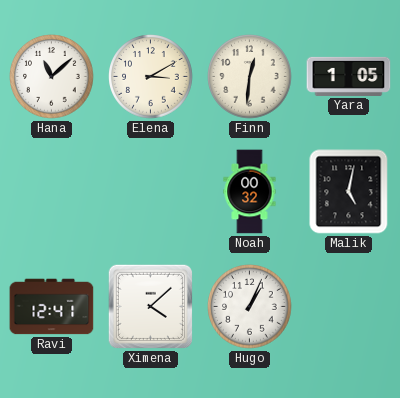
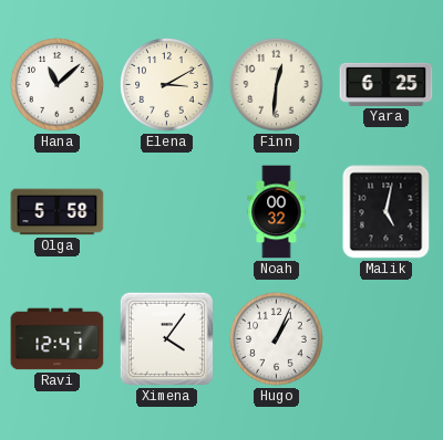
Yara: 1:05 -> 6:25
Olga: none -> 5:58
Ximena: 4:08 -> 4:06
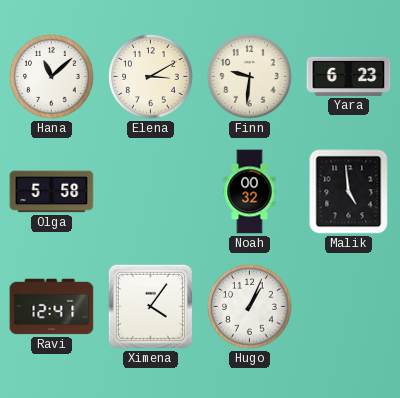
Finn: 12:31 -> 9:31
Yara: 6:25 -> 6:23
Malik: 5:02 -> 4:59
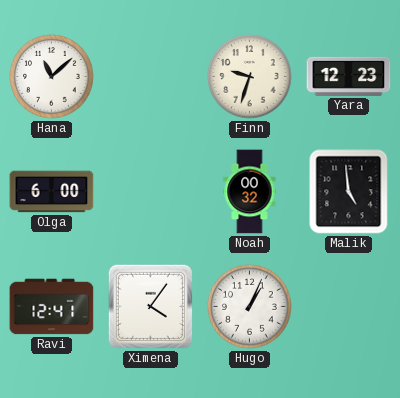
Elena: 3:10 -> none
Finn: 9:31 -> 9:33
Yara: 6:23 -> 12:23
Olga: 5:58 -> 6:00
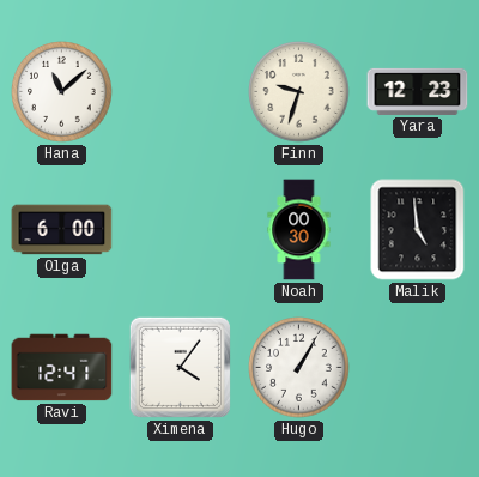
Noah: 00:32 -> 00:30
Hugo: 1:04 -> 1:05
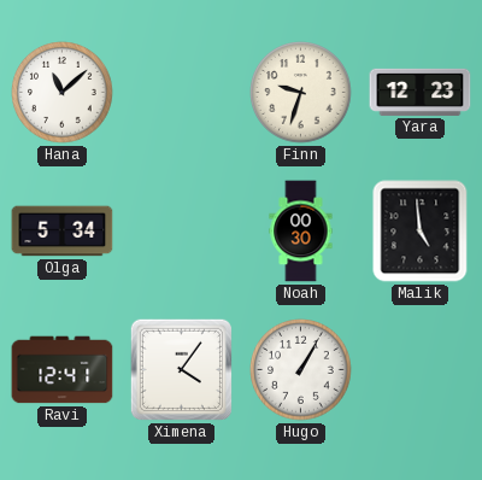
Olga: 6:00 -> 5:34
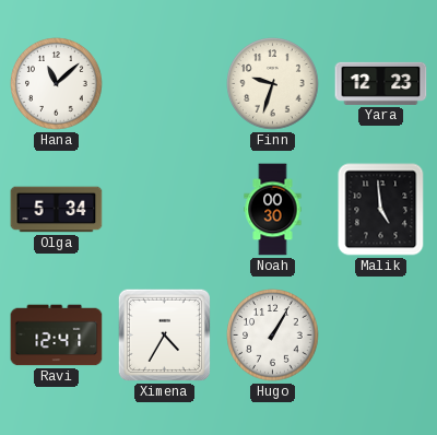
Ximena: 4:06 -> 4:35
